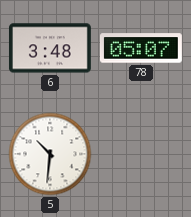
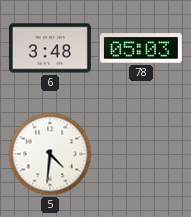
78: 05:07 -> 05:03
5: 10:31 -> 4:31
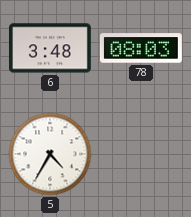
78: 05:03 -> 08:03
5: 4:31 -> 4:35
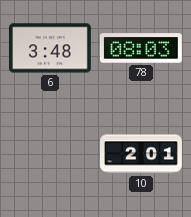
5: 4:35 -> none
10: none -> 2:01
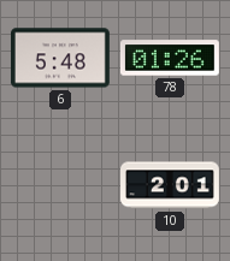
6: 3:48 -> 5:48
78: 08:03 -> 01:26
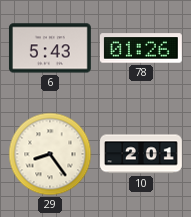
6: 5:48 -> 5:43
29: none -> 8:24
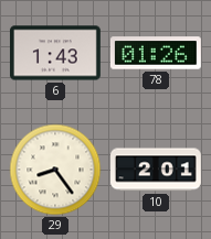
6: 5:43 -> 1:43
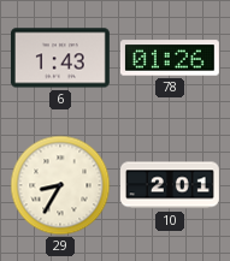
29: 8:24 -> 8:35
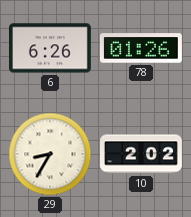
6: 1:43 -> 6:26
10: 2:01 -> 2:02
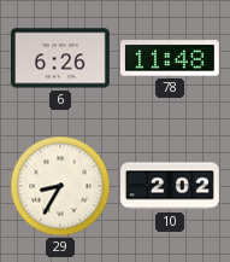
78: 01:26 -> 11:48
